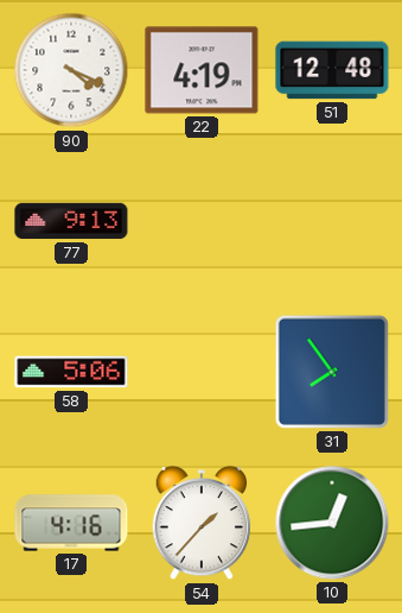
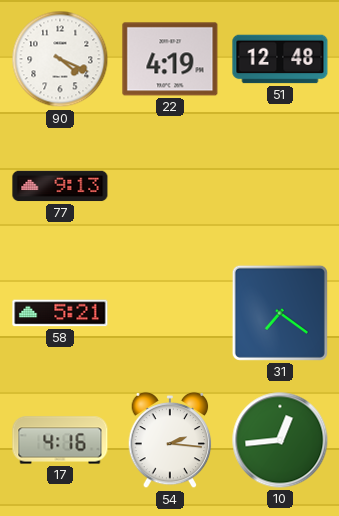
58: 5:06 -> 5:21
31: 7:54 -> 7:21
54: 1:37 -> 2:16
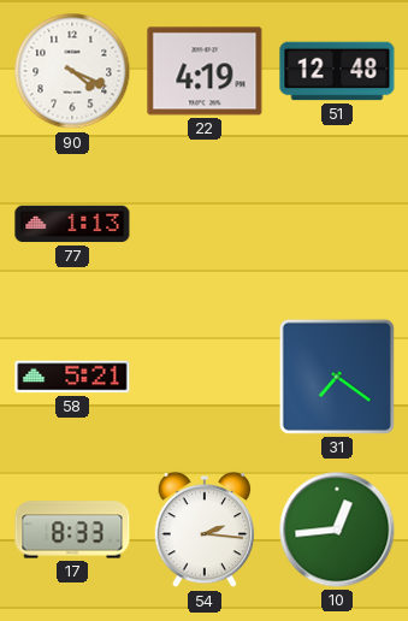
77: 9:13 -> 1:13
17: 4:16 -> 8:33
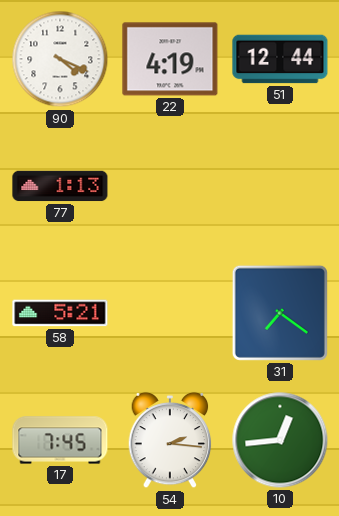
51: 12:48 -> 12:44
17: 8:33 -> 7:45
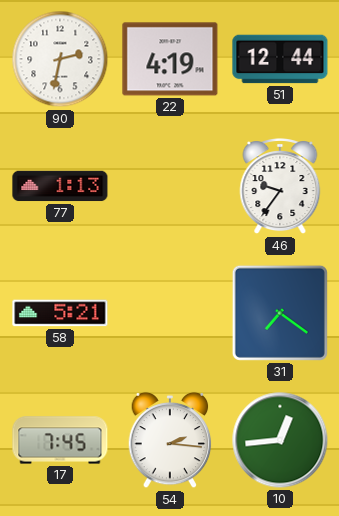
90: 4:19 -> 2:32
46: none -> 9:36
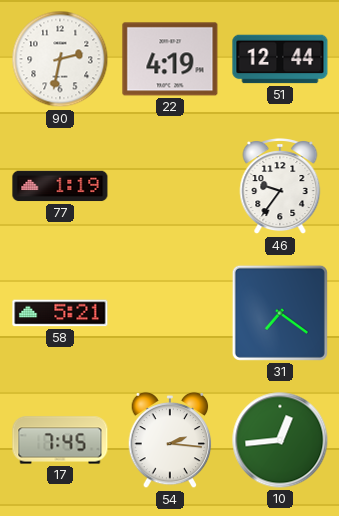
77: 1:13 -> 1:19
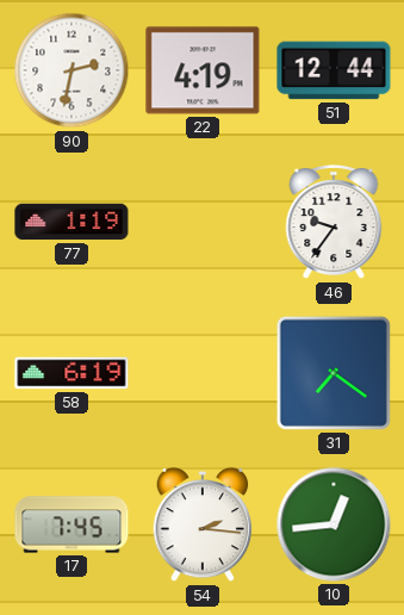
58: 5:21 -> 6:19
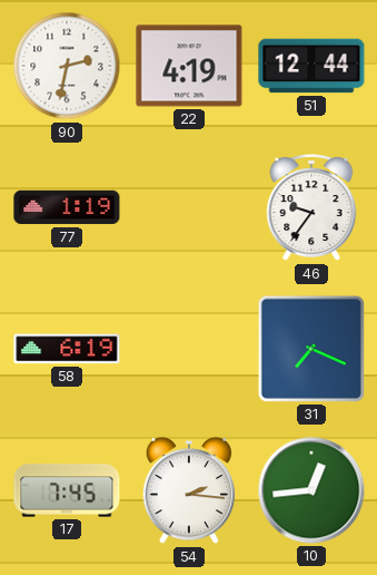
31: 7:21 -> 7:19
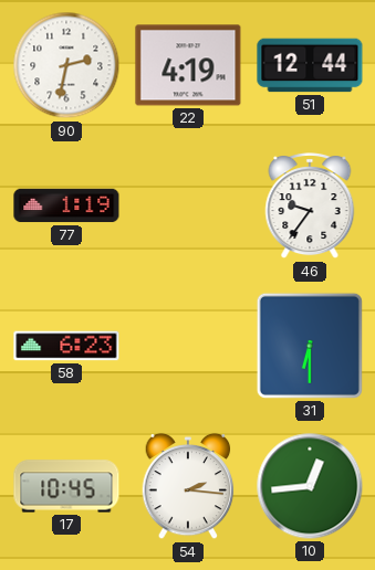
58: 6:19 -> 6:23
31: 7:19 -> 6:30
17: 7:45 -> 10:45
